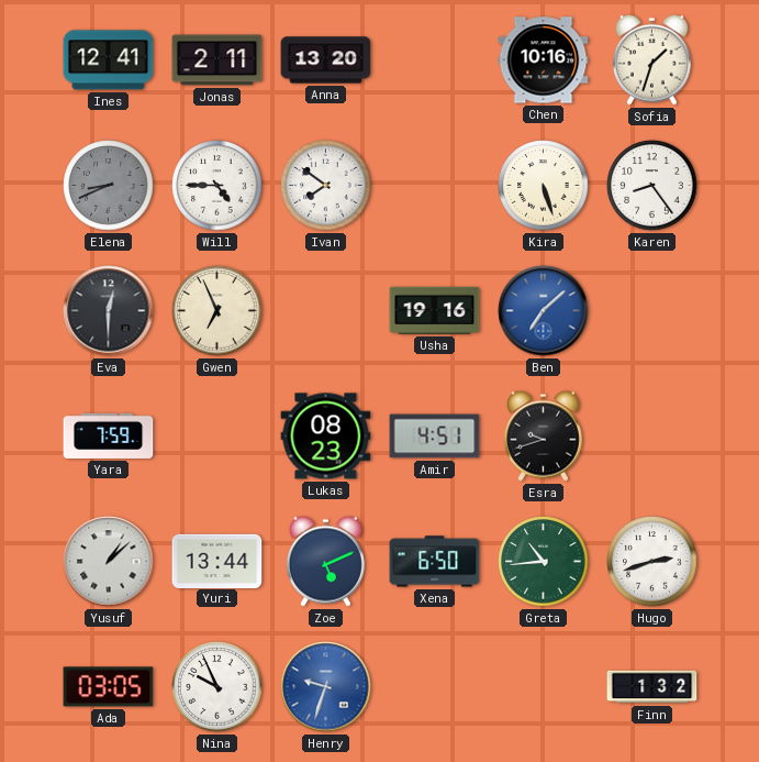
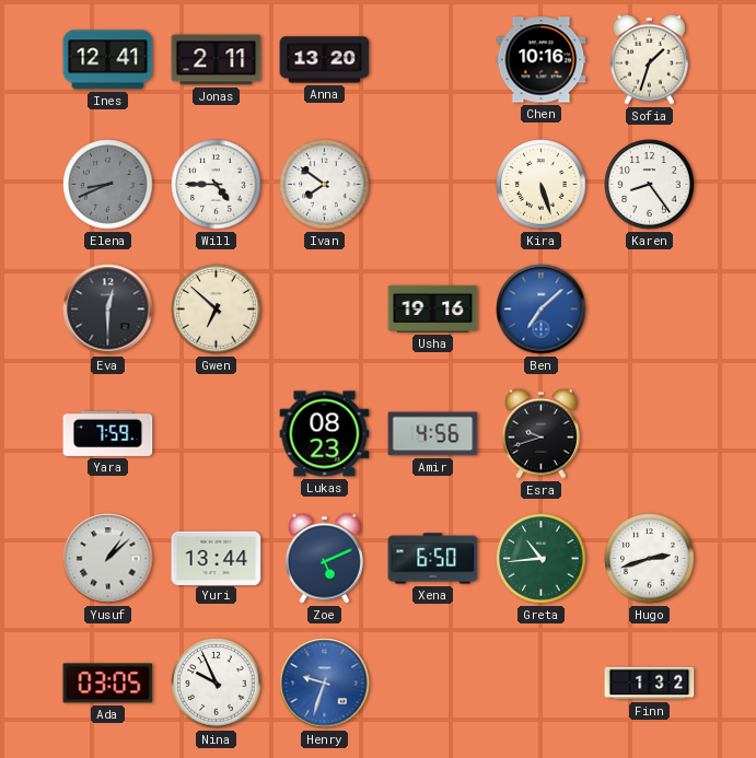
Gwen: 6:56 -> 6:52
Amir: 4:51 -> 4:56
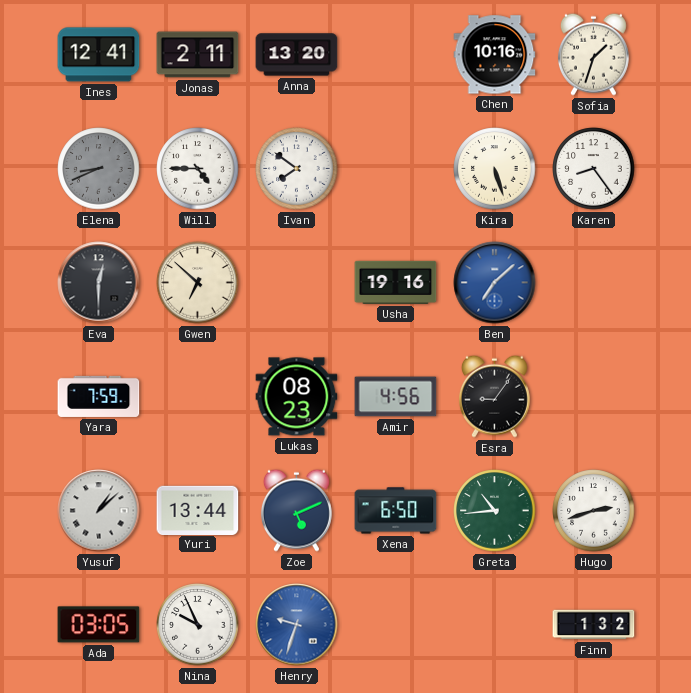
Esra: 9:42 -> 9:06
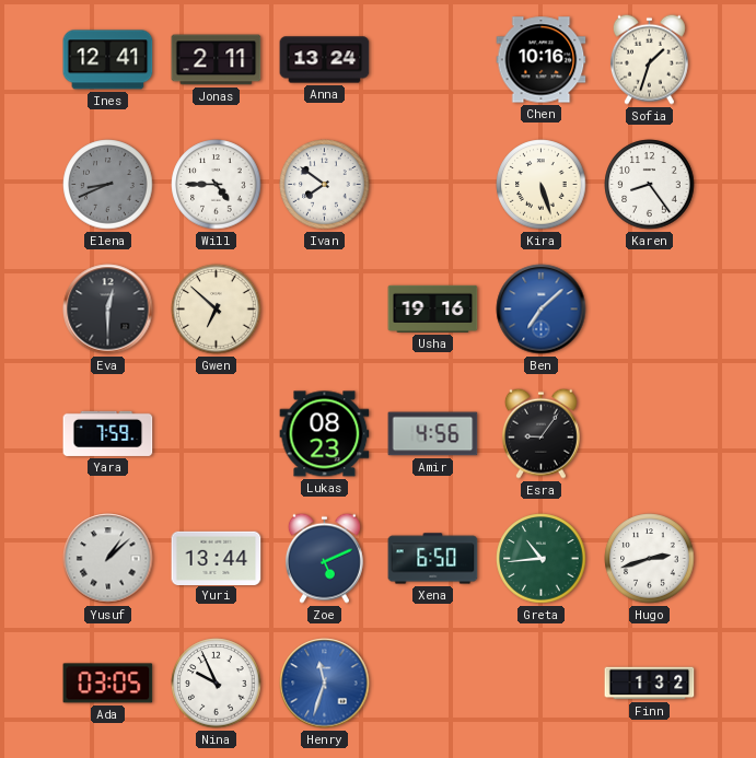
Anna: 13:20 -> 13:24
Henry: 9:33 -> 11:33
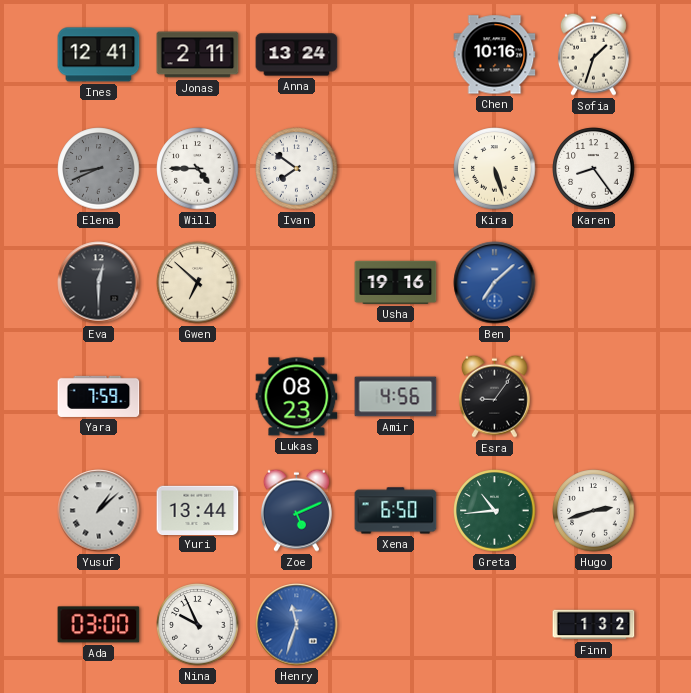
Ada: 03:05 -> 03:00
